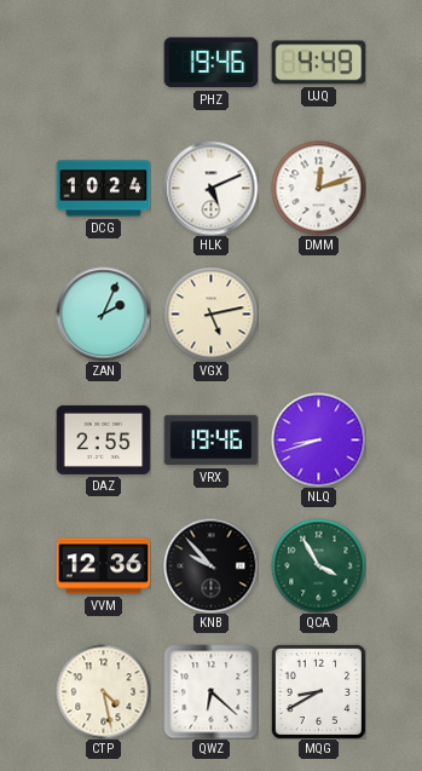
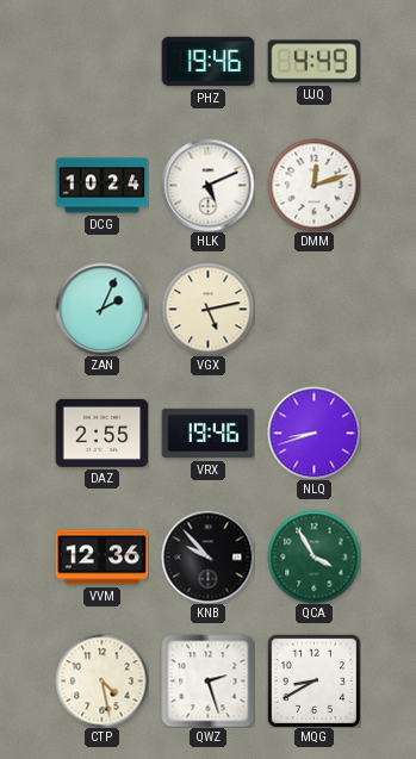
QWZ: 6:22 -> 2:27
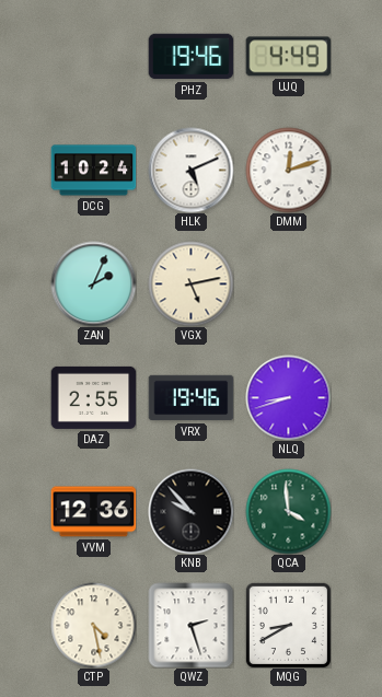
QCA: 3:55 -> 3:59
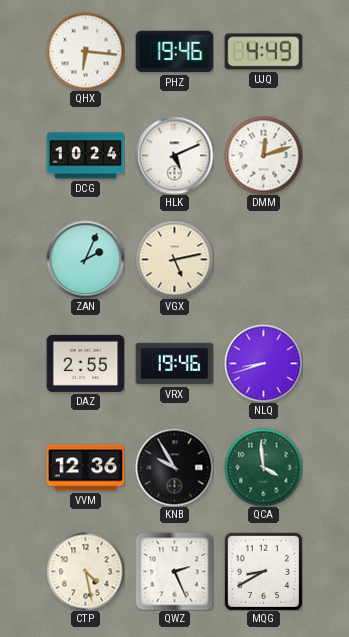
QHX: none -> 6:16
KNB: 9:53 -> 9:55
QWZ: 2:27 -> 2:26
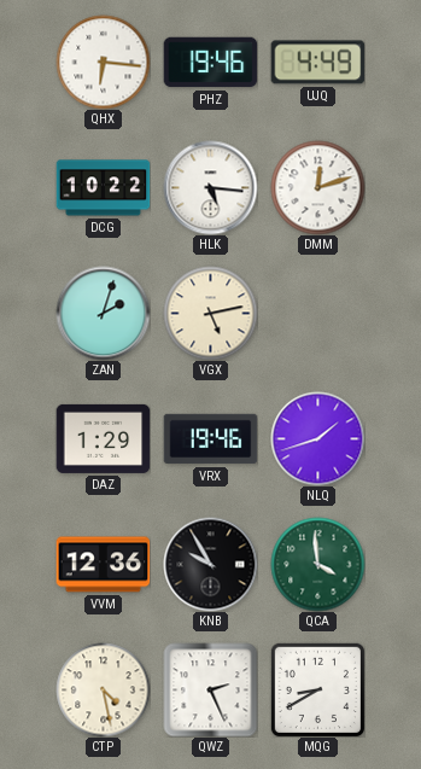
DCG: 10:24 -> 10:22
HLK: 5:11 -> 5:16
ZAN: 2:04 -> 2:03
DAZ: 2:55 -> 1:29
NLQ: 8:42 -> 1:42
